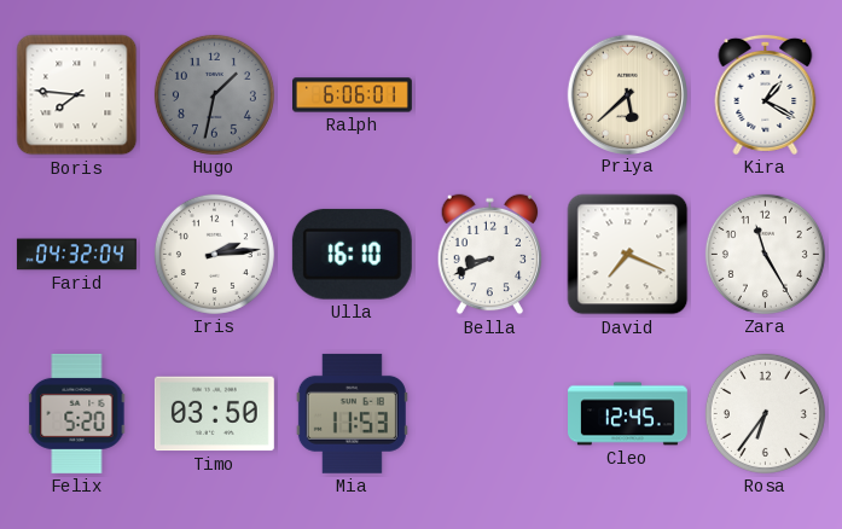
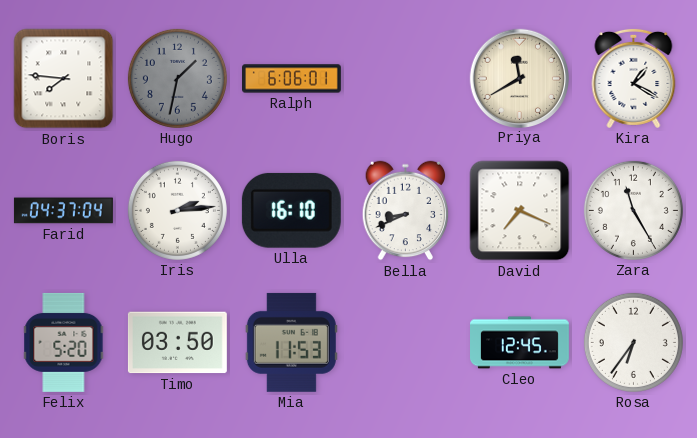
Priya: 5:38 -> 11:40
Farid: 04:32 -> 04:37
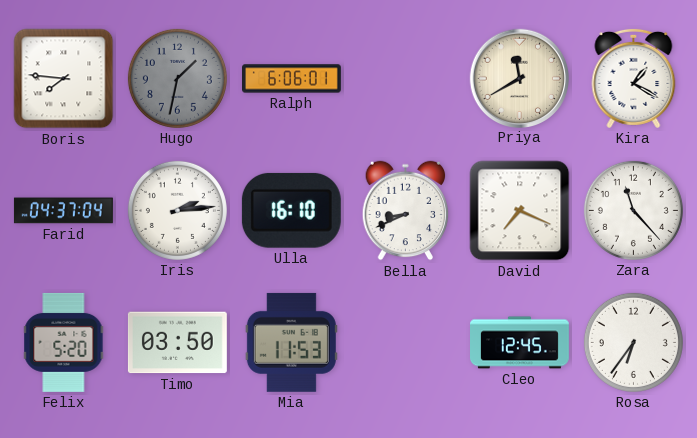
Zara: 11:25 -> 11:23
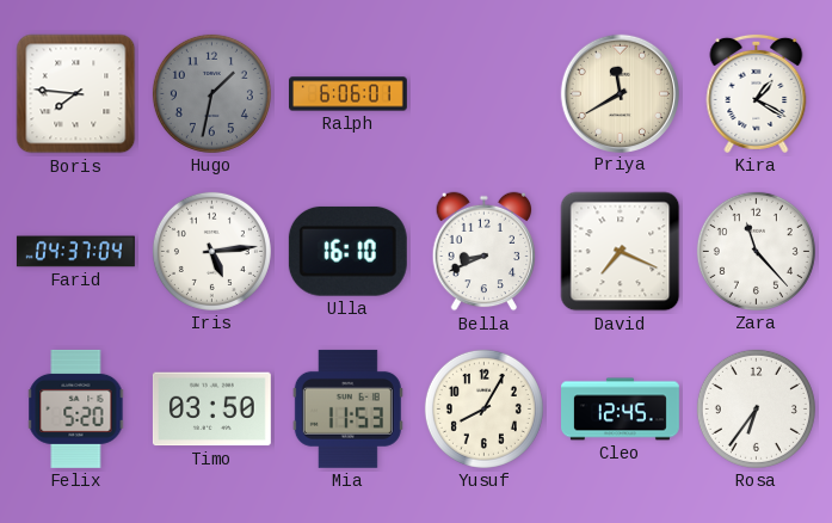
Iris: 2:14 -> 5:14
Yusuf: none -> 8:05
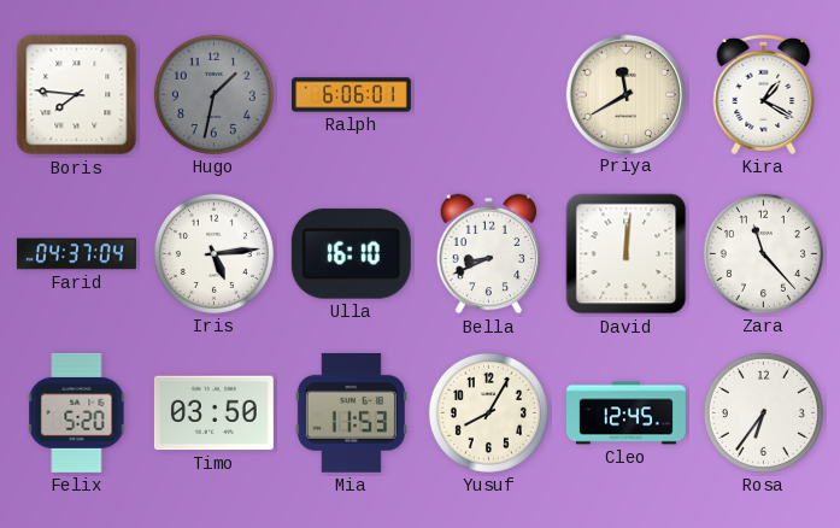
David: 7:19 -> 12:01
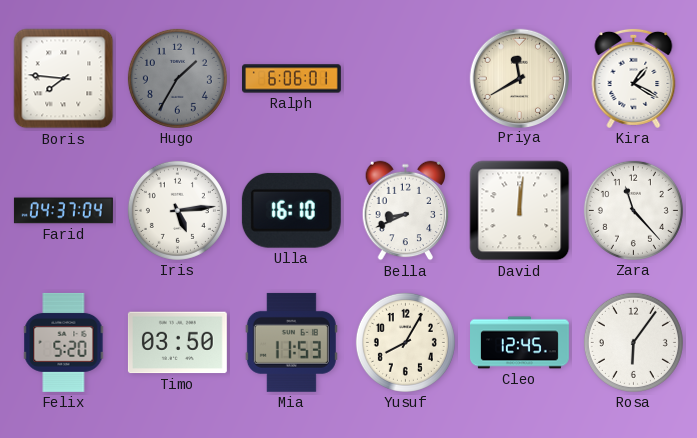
Hugo: 1:32 -> 1:35
Rosa: 6:36 -> 6:06
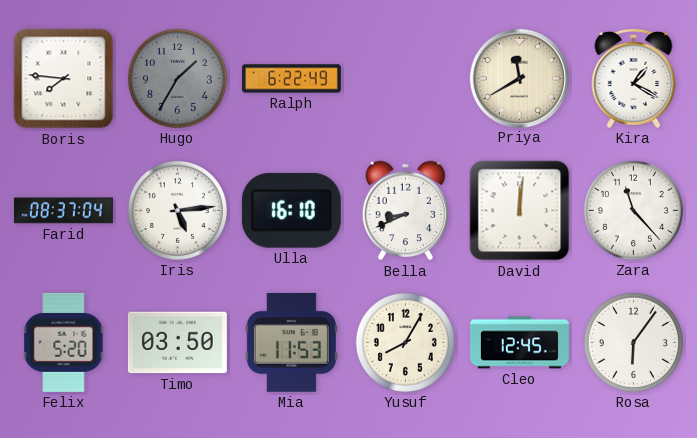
Ralph: 6:06 -> 6:22
Farid: 04:37 -> 08:37
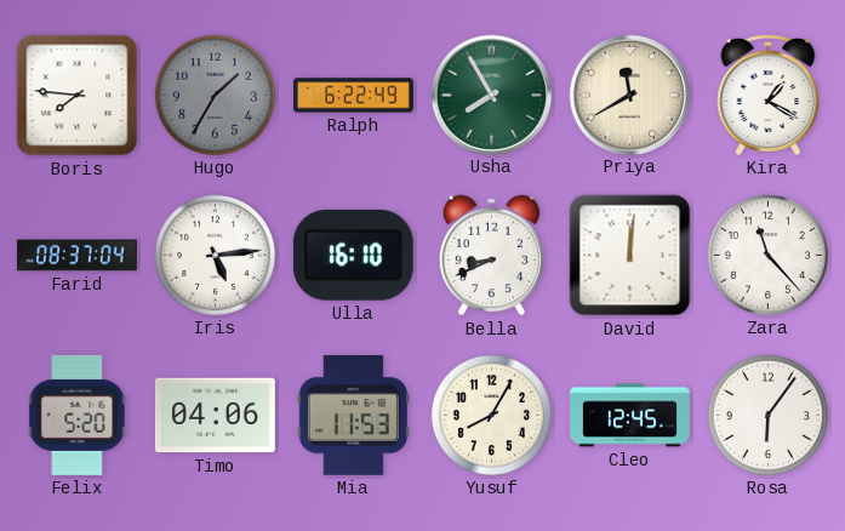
Usha: none -> 7:55
Timo: 03:50 -> 04:06
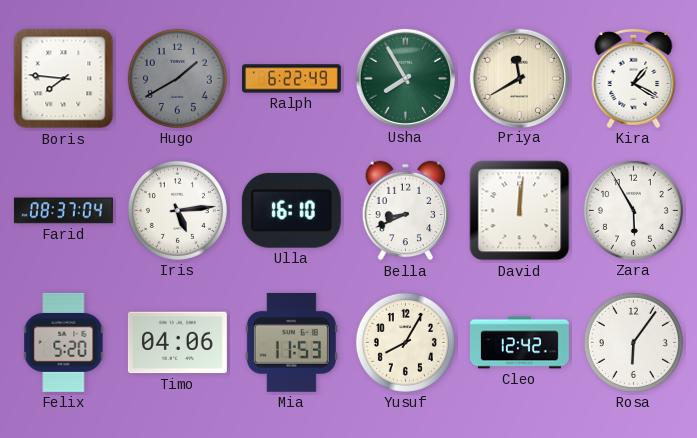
Hugo: 1:35 -> 1:40
Zara: 11:23 -> 5:55
Cleo: 12:45 -> 12:42
